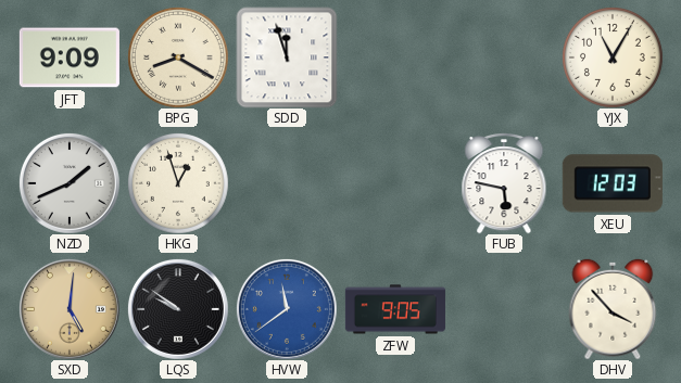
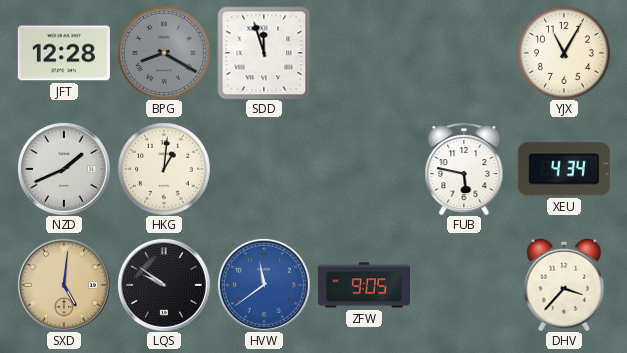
JFT: 9:09 -> 12:28
BPG dial: cream -> grey
HKG: 12:57 -> 1:01
XEU: 12:03 -> 4:34
DHV: 3:53 -> 3:37
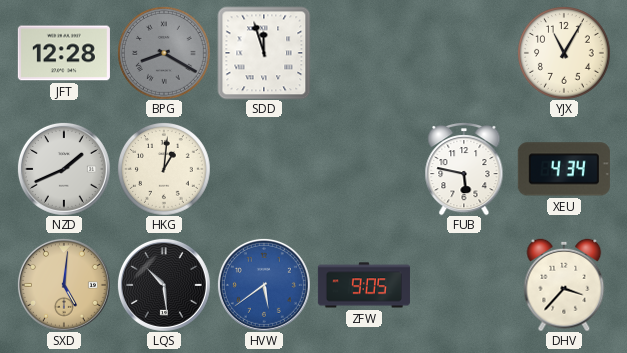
LQS: 9:51 -> 10:29
HVW: 11:39 -> 5:39
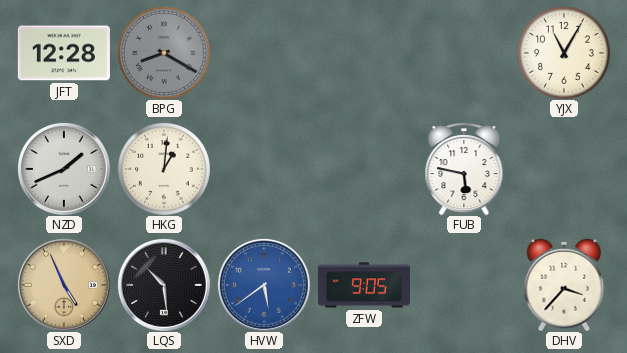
SDD: 11:57 -> none
XEU: 4:34 -> none
SXD: 5:01 -> 4:56
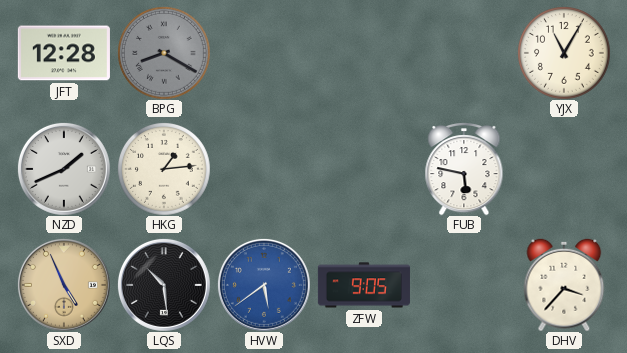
HKG: 1:01 -> 1:14
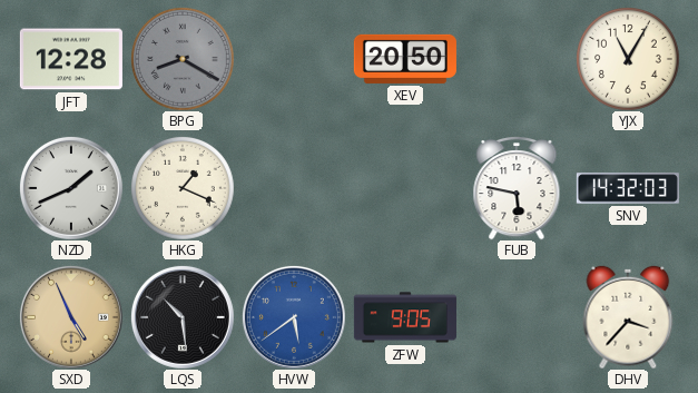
XEV: none -> 20:50
HKG: 1:14 -> 1:19
SNV: none -> 14:32
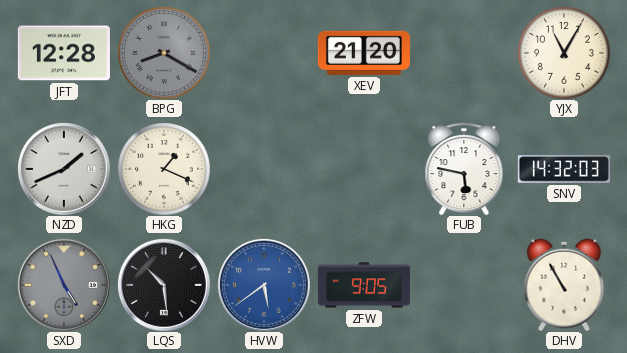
XEV: 20:50 -> 21:20
SXD dial: champagne -> grey
DHV: 3:37 -> 10:55
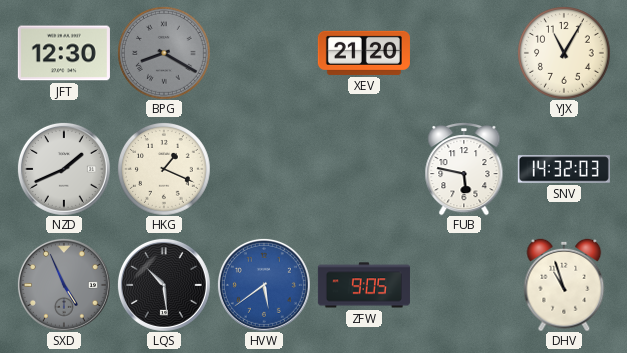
JFT: 12:28 -> 12:30
DHV: 10:55 -> 10:57
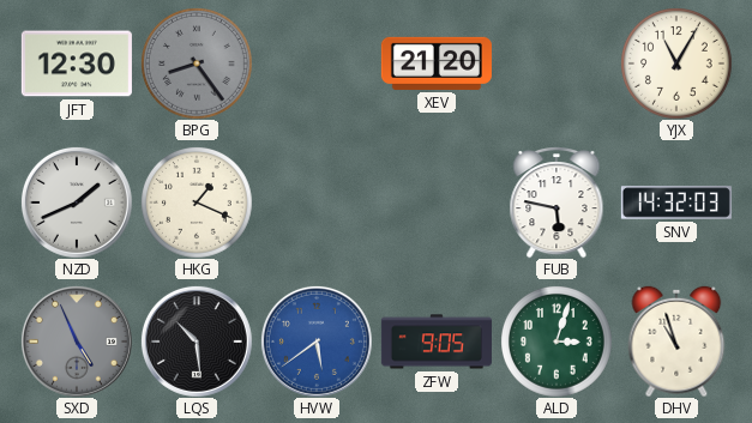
BPG: 8:20 -> 8:24
ALD: none -> 3:03
